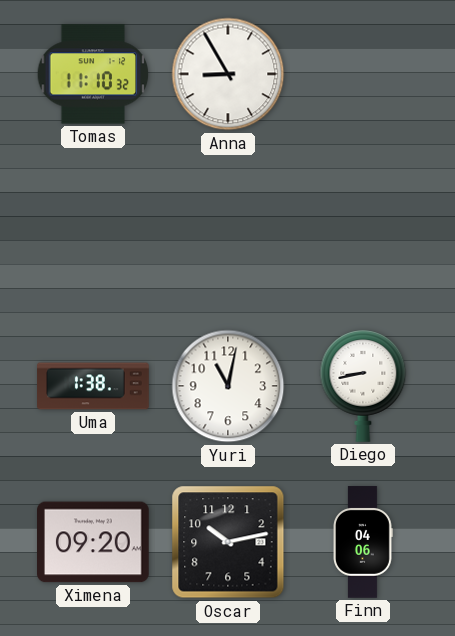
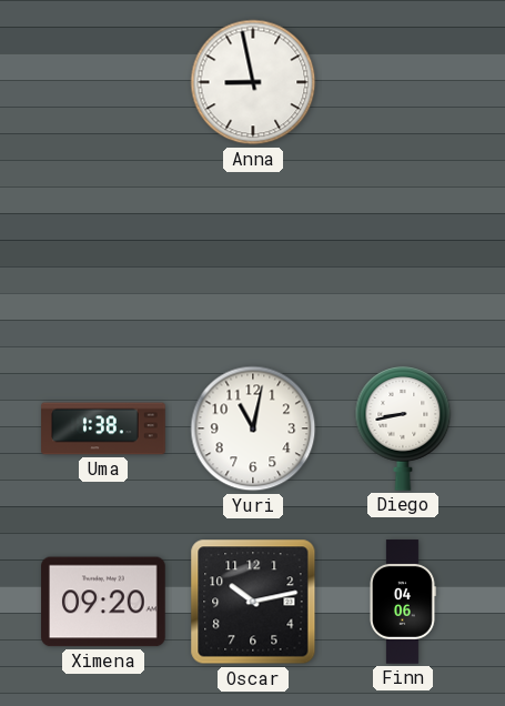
Tomas: 11:10 -> none
Anna: 8:55 -> 8:58
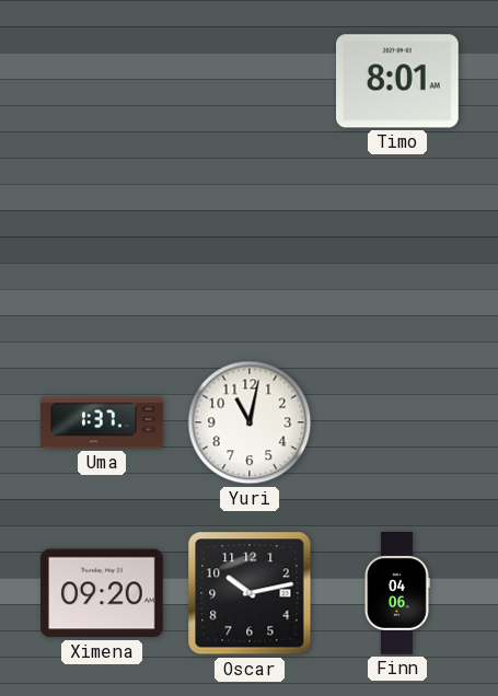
Anna: 8:58 -> none
Timo: none -> 8:01
Uma: 1:38 -> 1:37
Diego: 8:43 -> none
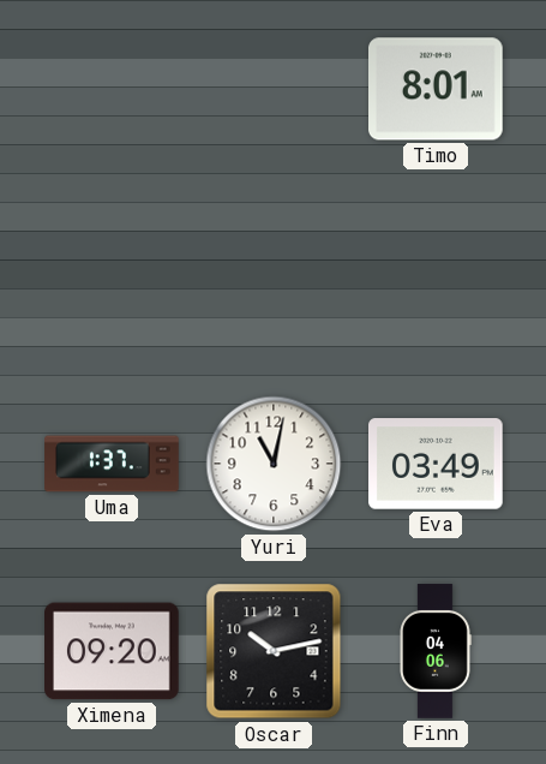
Eva: none -> 03:49
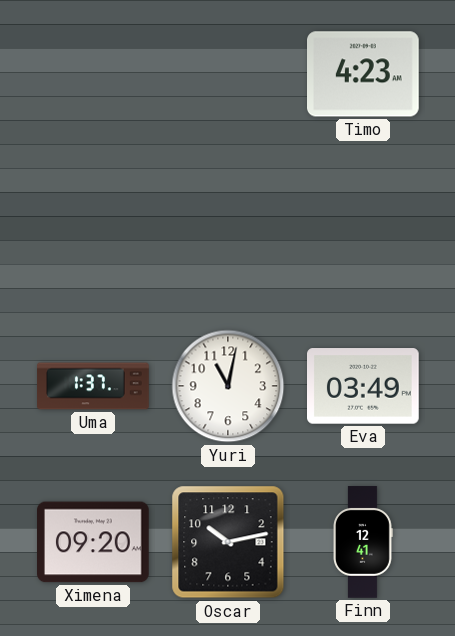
Timo: 8:01 -> 4:23
Finn: 04:06 -> 12:41
